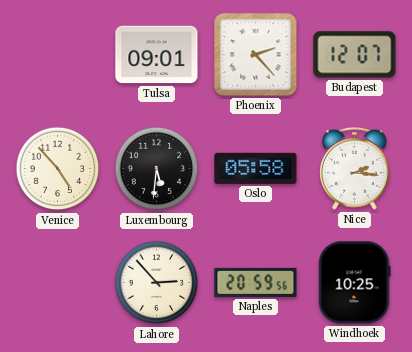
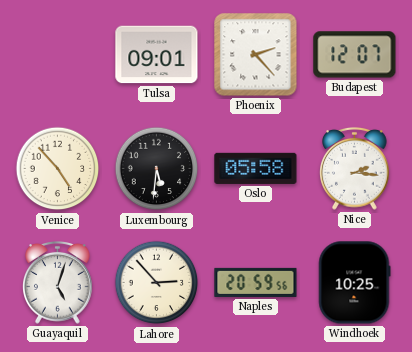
Guayaquil: none -> 5:03
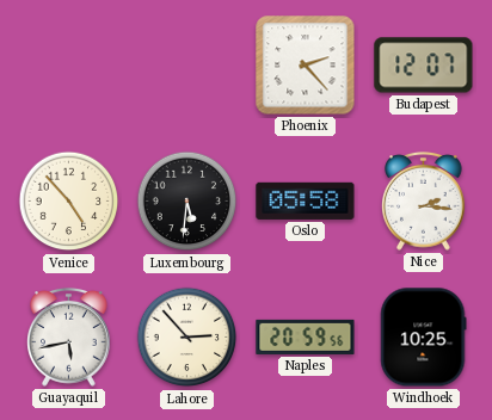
Tulsa: 09:01 -> none
Guayaquil: 5:03 -> 5:43
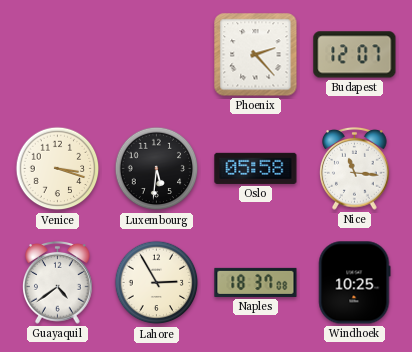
Venice: 4:53 -> 3:18
Nice: 2:16 -> 11:16
Guayaquil: 5:43 -> 4:39
Lahore: 2:53 -> 2:55
Naples: 20:59 -> 18:37
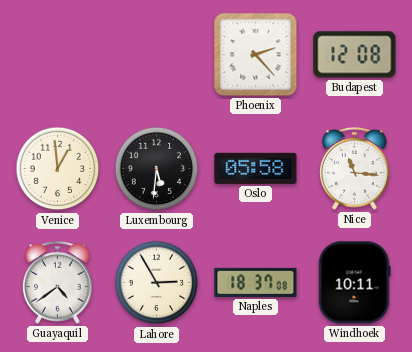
Budapest: 12:07 -> 12:08
Venice: 3:18 -> 12:59
Windhoek: 10:25 -> 10:11
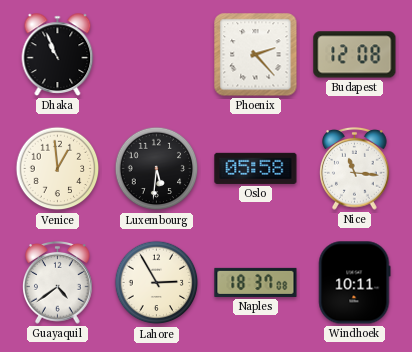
Dhaka: none -> 10:56
